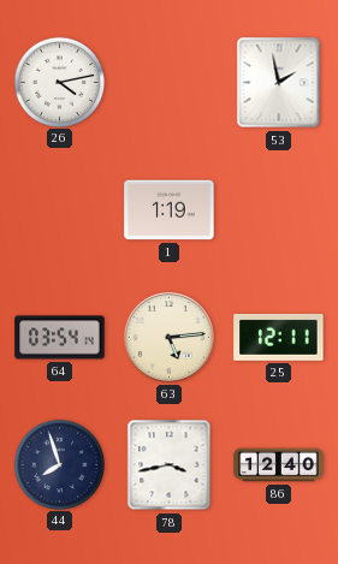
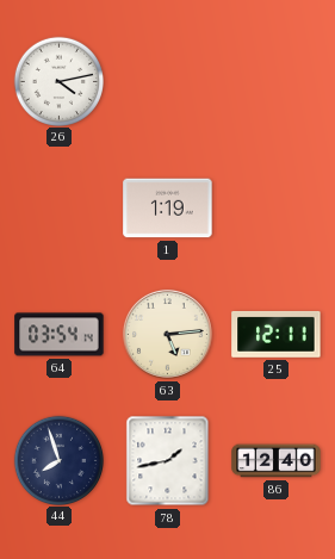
53: 1:58 -> none
78: 3:43 -> 1:43
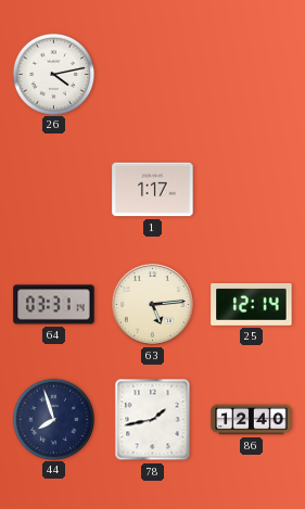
1: 1:19 -> 1:17
64: 03:54 -> 03:31
25: 12:11 -> 12:14
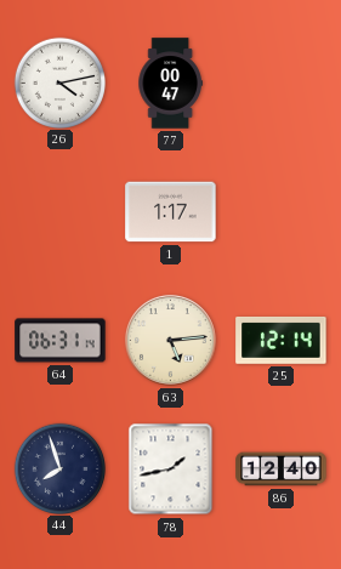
77: none -> 00:47
64: 03:31 -> 06:31
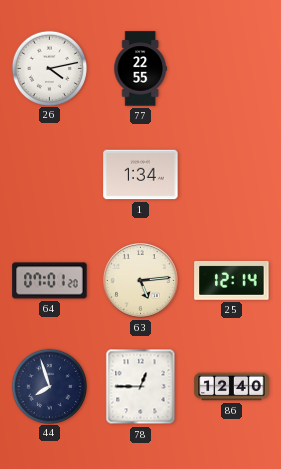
77: 00:47 -> 22:55
1: 1:17 -> 1:34
64: 06:31 -> 07:01
78: 1:43 -> 12:45
